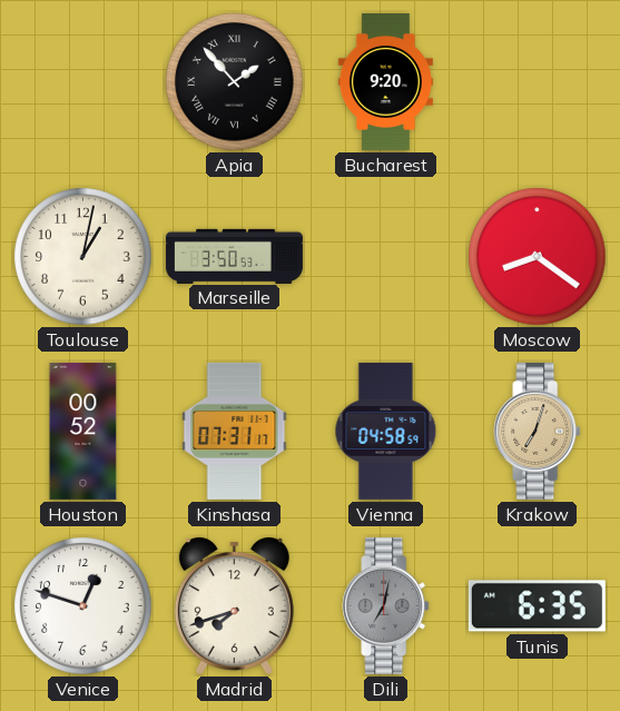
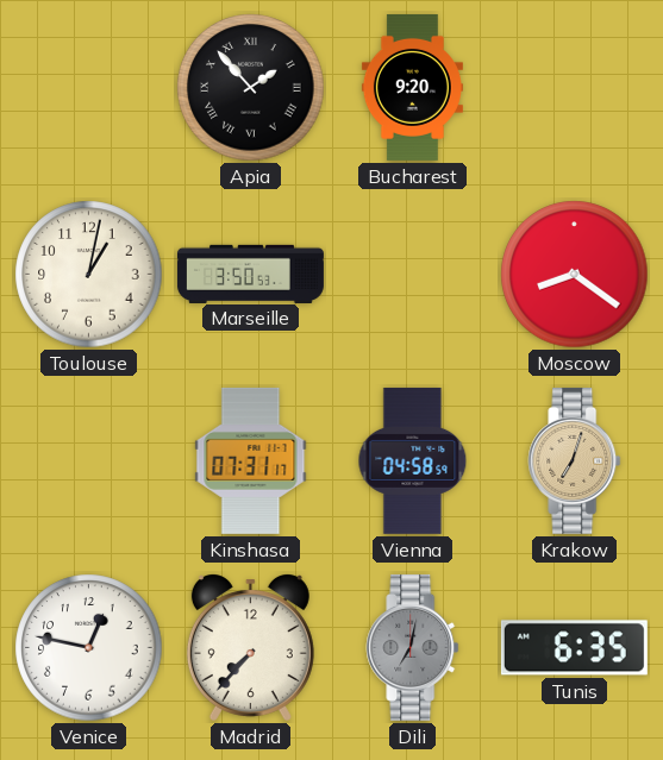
Houston: 00:52 -> none
Venice: 12:48 -> 12:47
Madrid: 7:42 -> 7:37
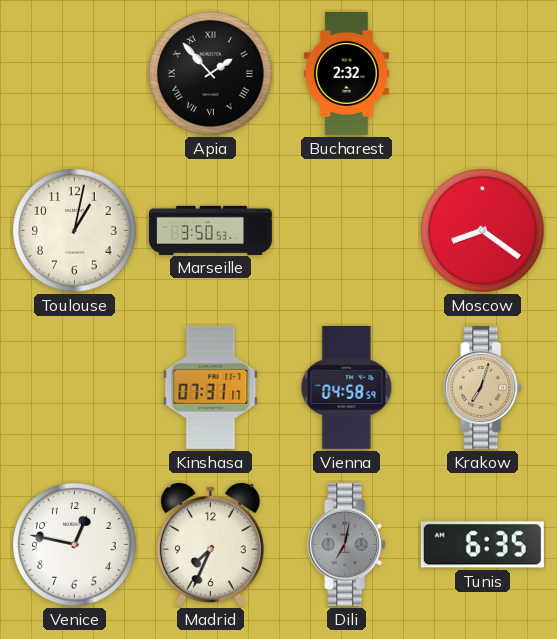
Bucharest: 9:20 -> 2:32
Madrid: 7:37 -> 7:34
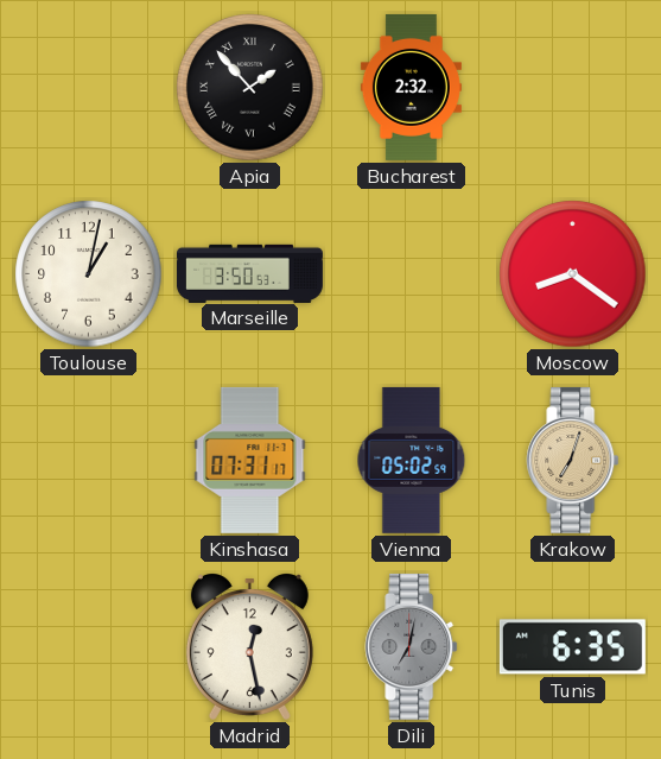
Vienna: 04:58 -> 05:02
Venice: 12:47 -> none
Madrid: 7:34 -> 12:28
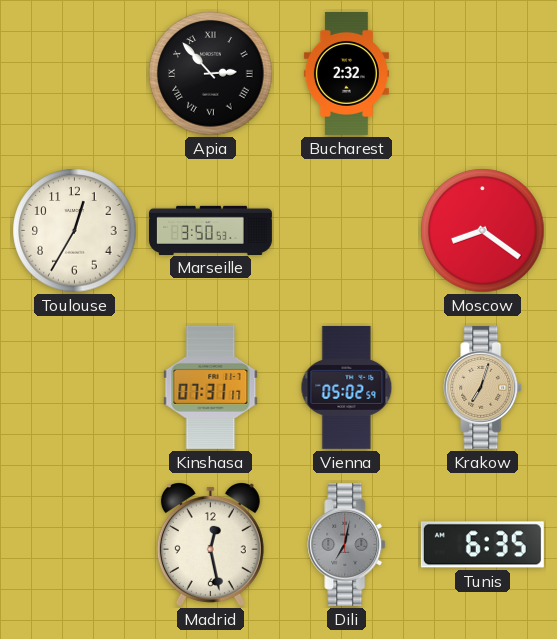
Apia: 1:53 -> 2:53
Toulouse: 1:02 -> 12:35
